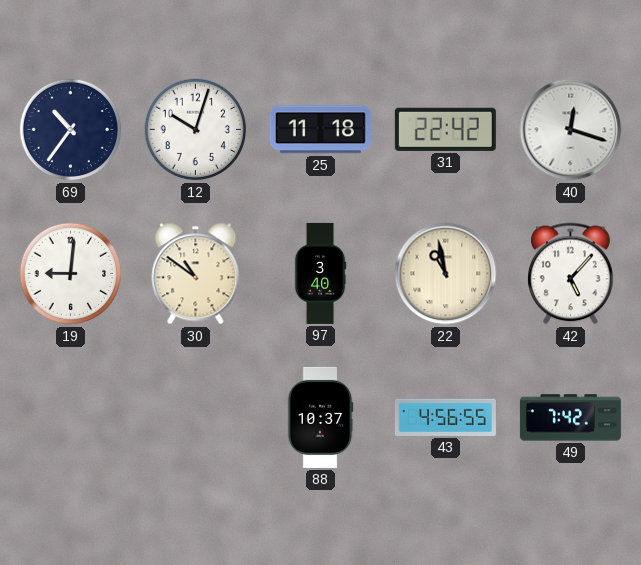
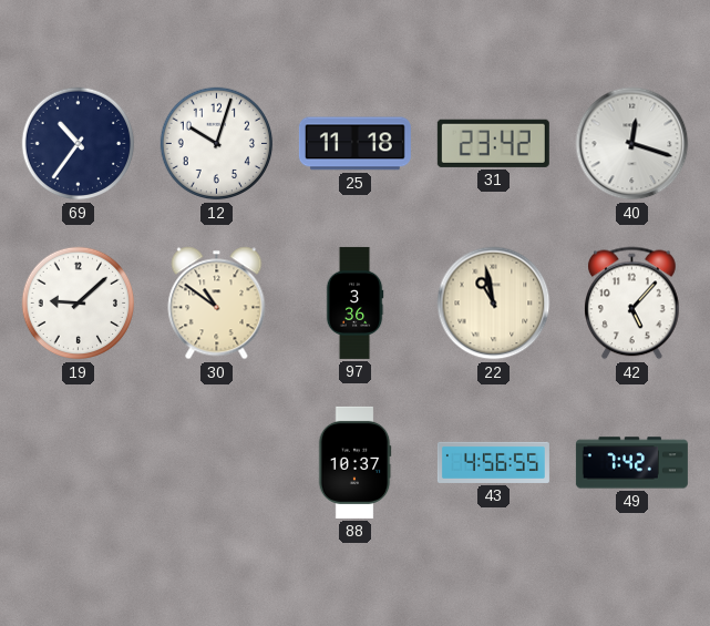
31: 22:42 -> 23:42
19: 9:01 -> 9:08
97: 3:40 -> 3:36
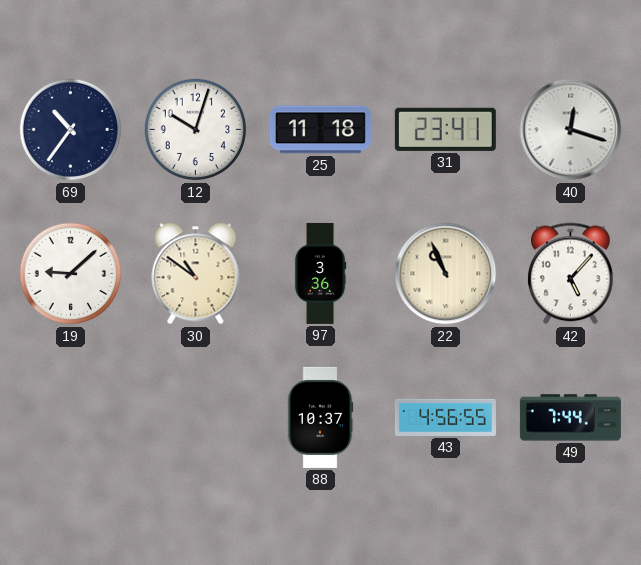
31: 23:42 -> 23:41
22: 10:58 -> 10:56
49: 7:42 -> 7:44
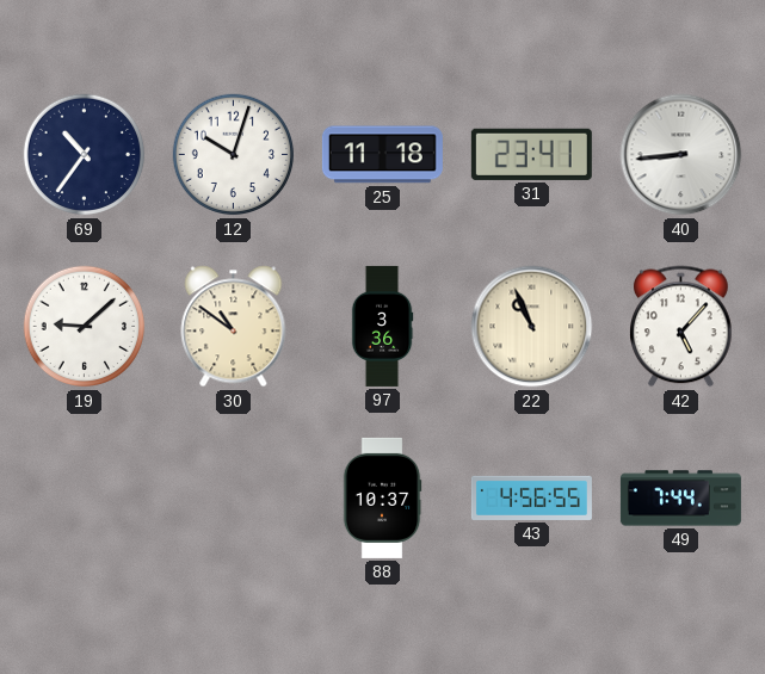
40: 12:18 -> 8:44
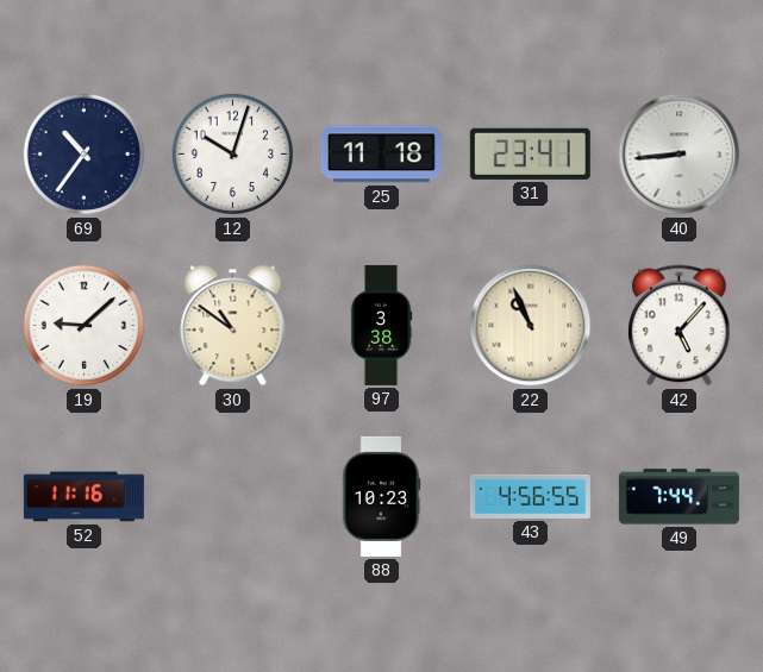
97: 3:36 -> 3:38
52: none -> 11:16
88: 10:37 -> 10:23
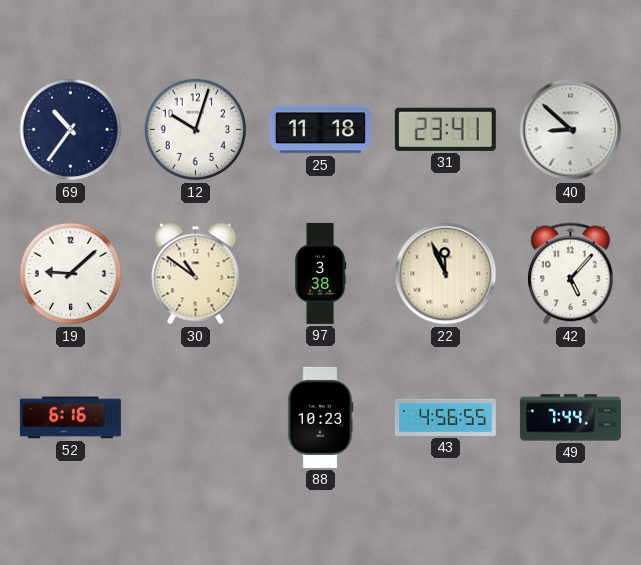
40: 8:44 -> 8:52
22: 10:56 -> 11:56
52: 11:16 -> 6:16
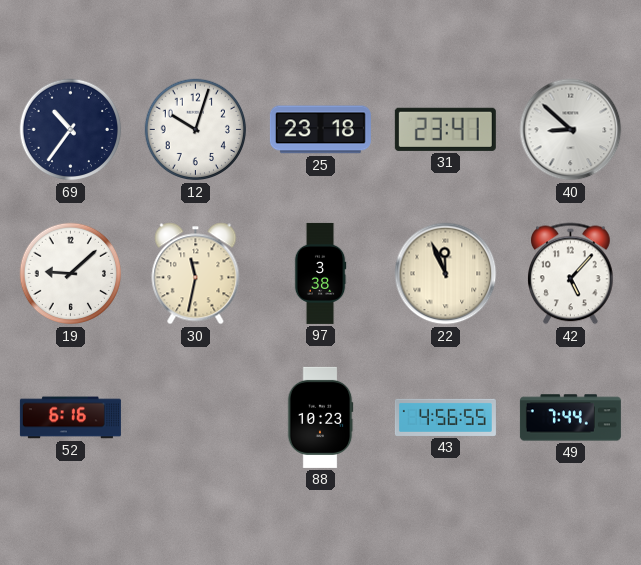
25: 11:18 -> 23:18
30: 10:51 -> 11:32
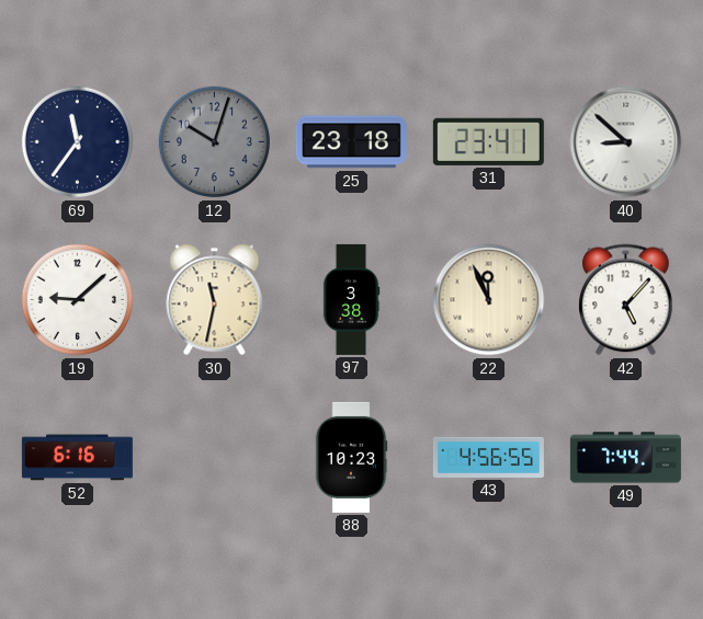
69: 10:36 -> 11:36
12 dial: white -> grey
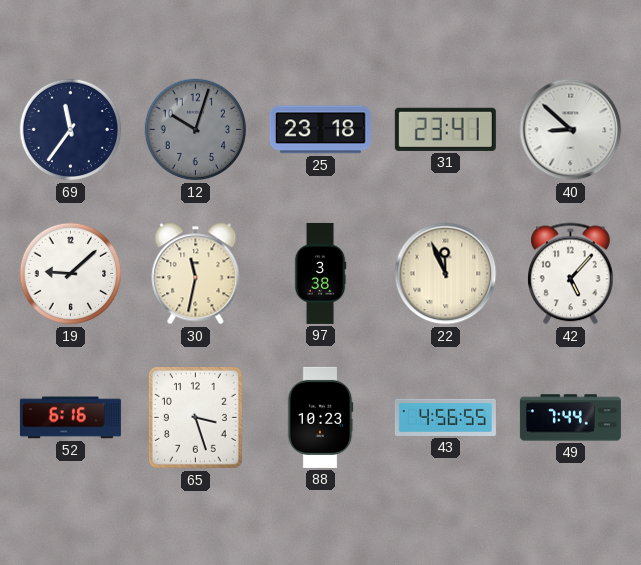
65: none -> 3:27
